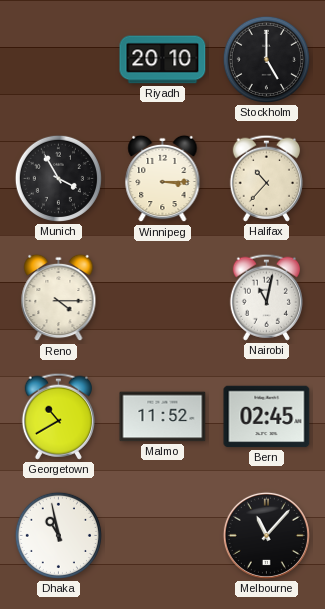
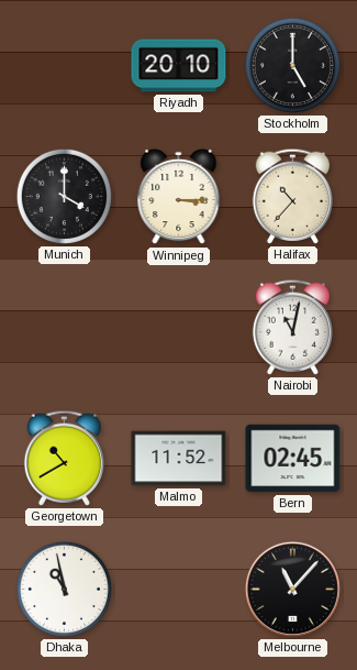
Munich: 3:55 -> 4:00
Reno: 4:15 -> none
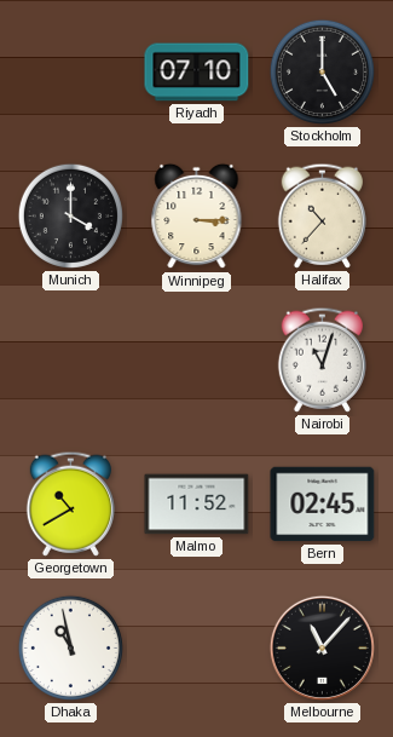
Riyadh: 20:10 -> 07:10
Nairobi: 11:02 -> 11:03
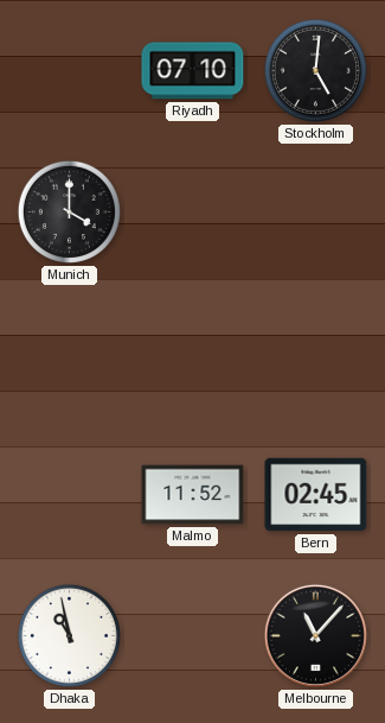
Stockholm: 5:00 -> 5:01
Winnipeg: 3:15 -> none
Halifax: 10:37 -> none
Nairobi: 11:03 -> none
Georgetown: 10:40 -> none
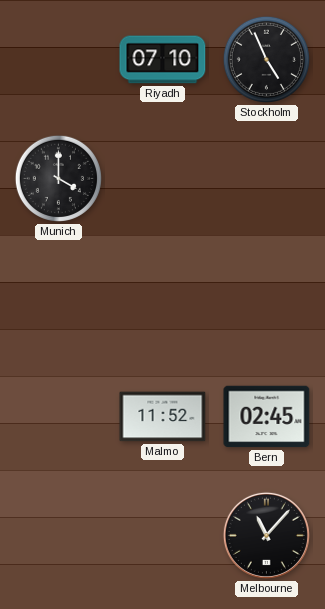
Stockholm: 5:01 -> 4:56
Dhaka: 10:58 -> none
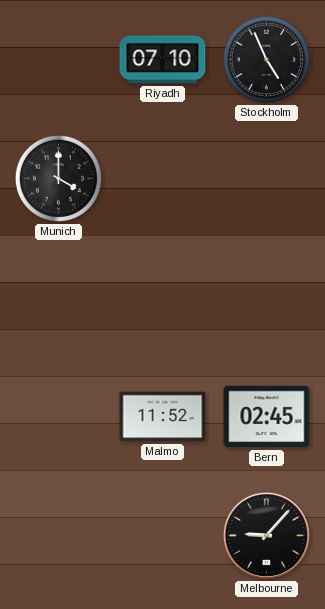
Melbourne: 11:07 -> 9:07
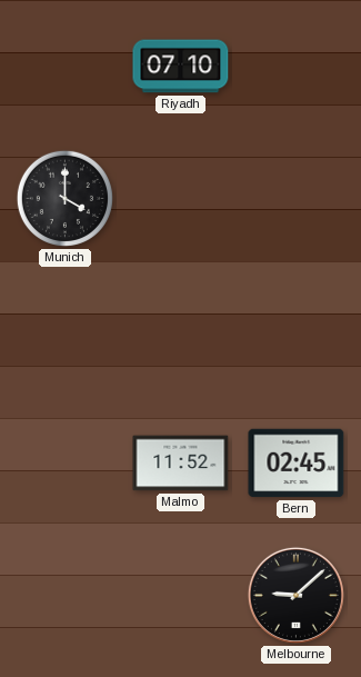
Stockholm: 4:56 -> none
Melbourne: 9:07 -> 9:08
